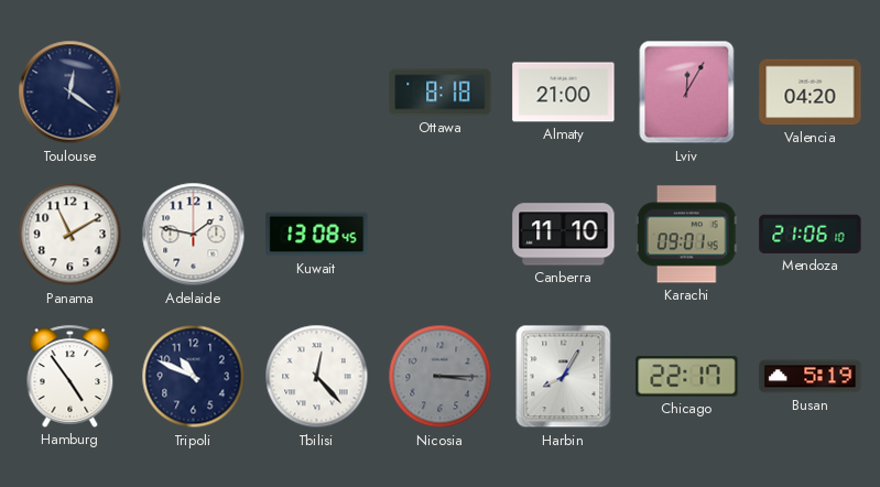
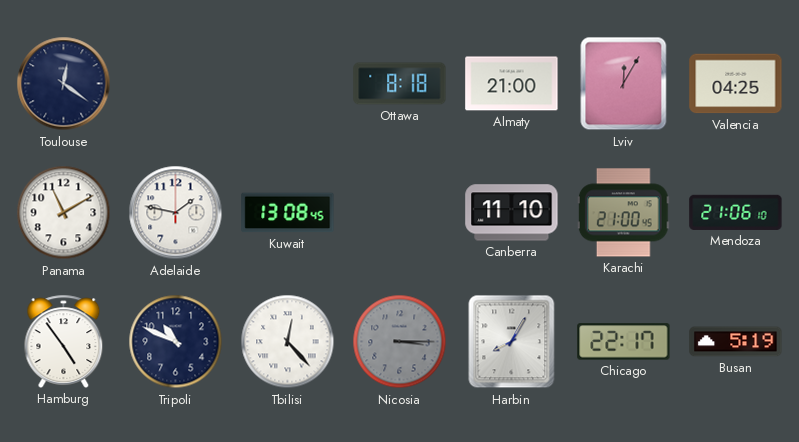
Valencia: 04:20 -> 04:25
Karachi: 09:01 -> 21:00
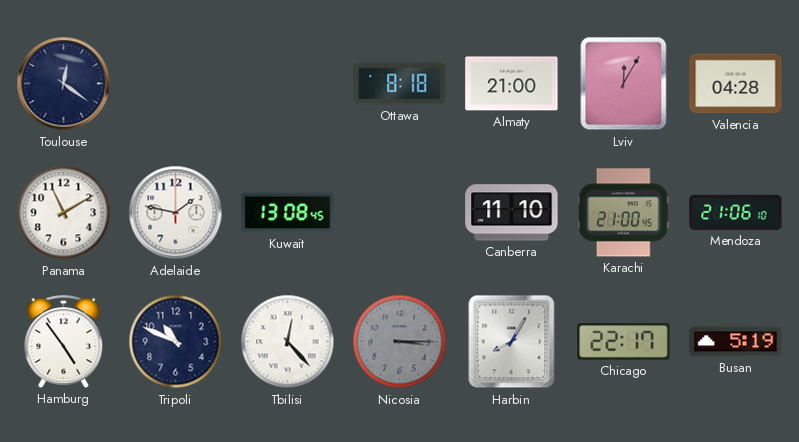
Valencia: 04:25 -> 04:28
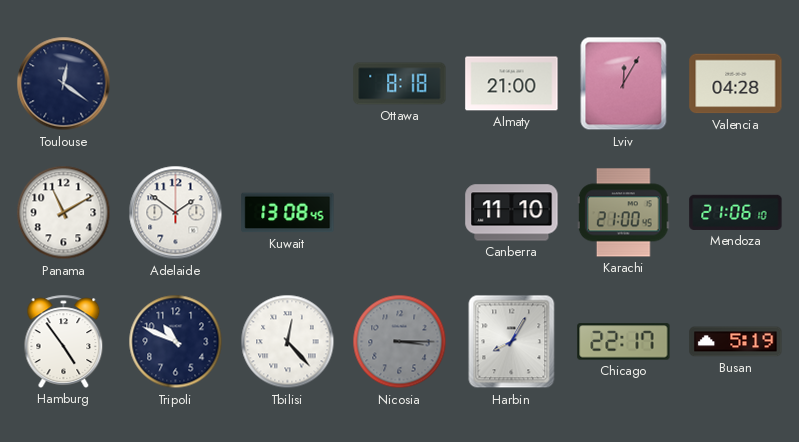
Adelaide: 1:47 -> 1:51
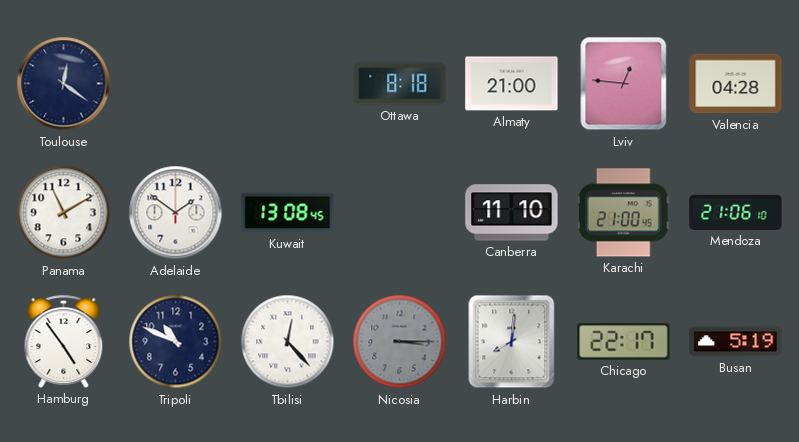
Lviv: 12:05 -> 12:46
Harbin: 8:05 -> 8:01
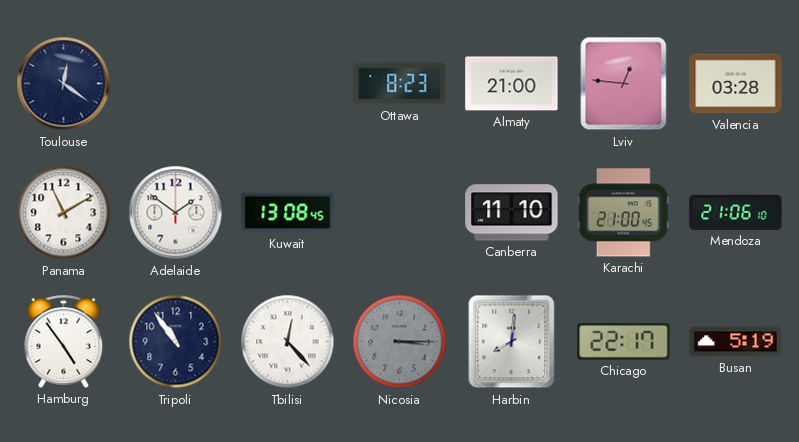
Ottawa: 8:18 -> 8:23
Valencia: 04:28 -> 03:28
Tripoli: 10:49 -> 10:54
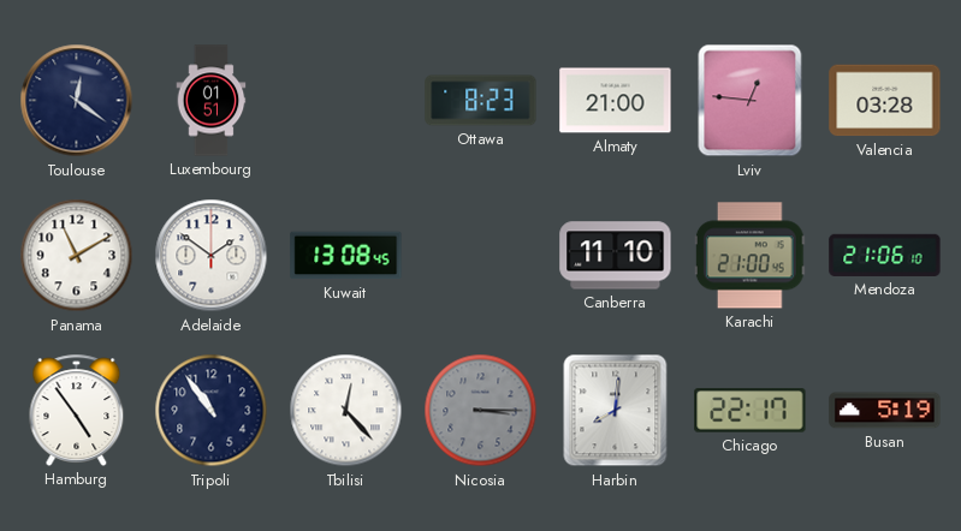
Luxembourg: none -> 01:51
